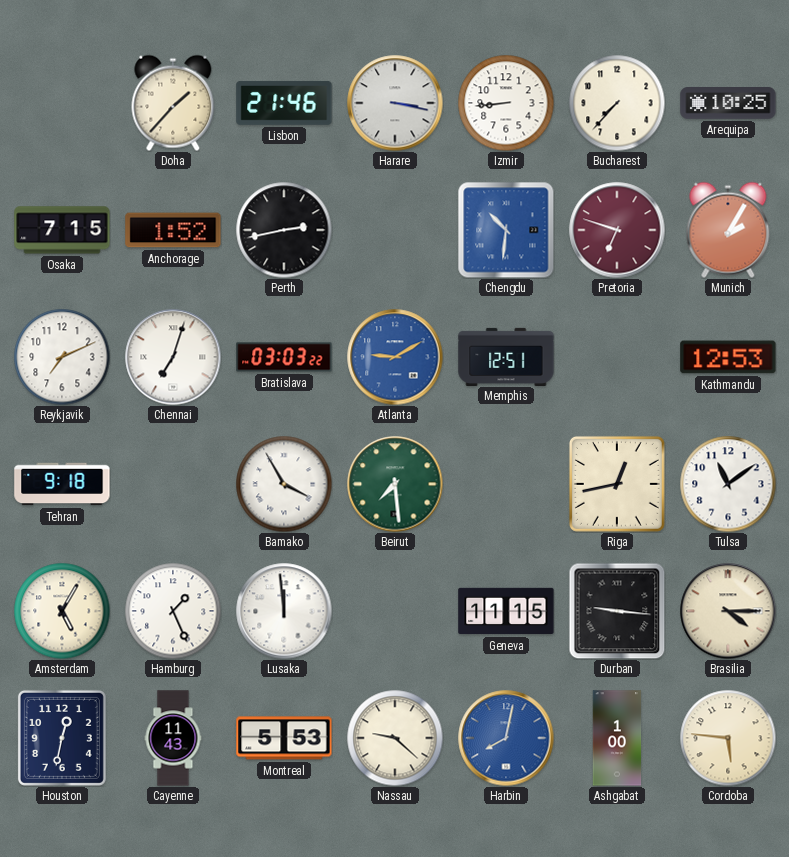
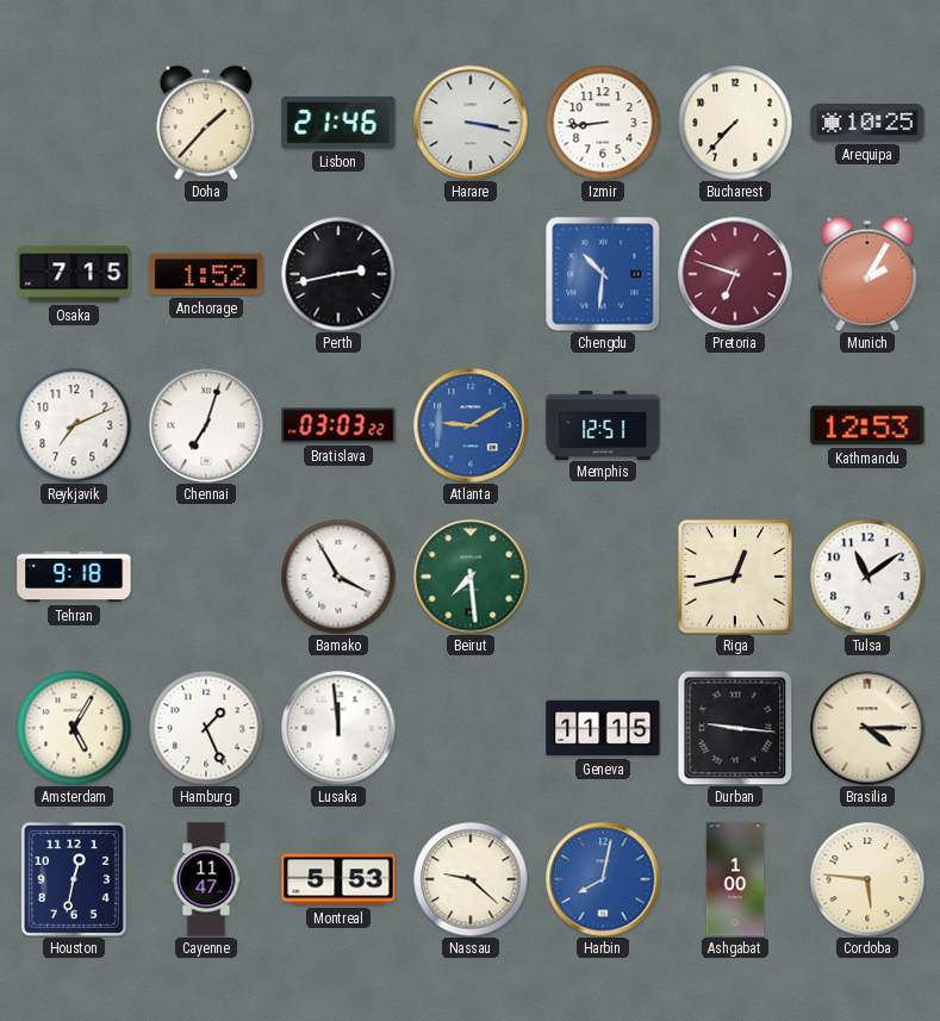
Cayenne: 11:43 -> 11:47
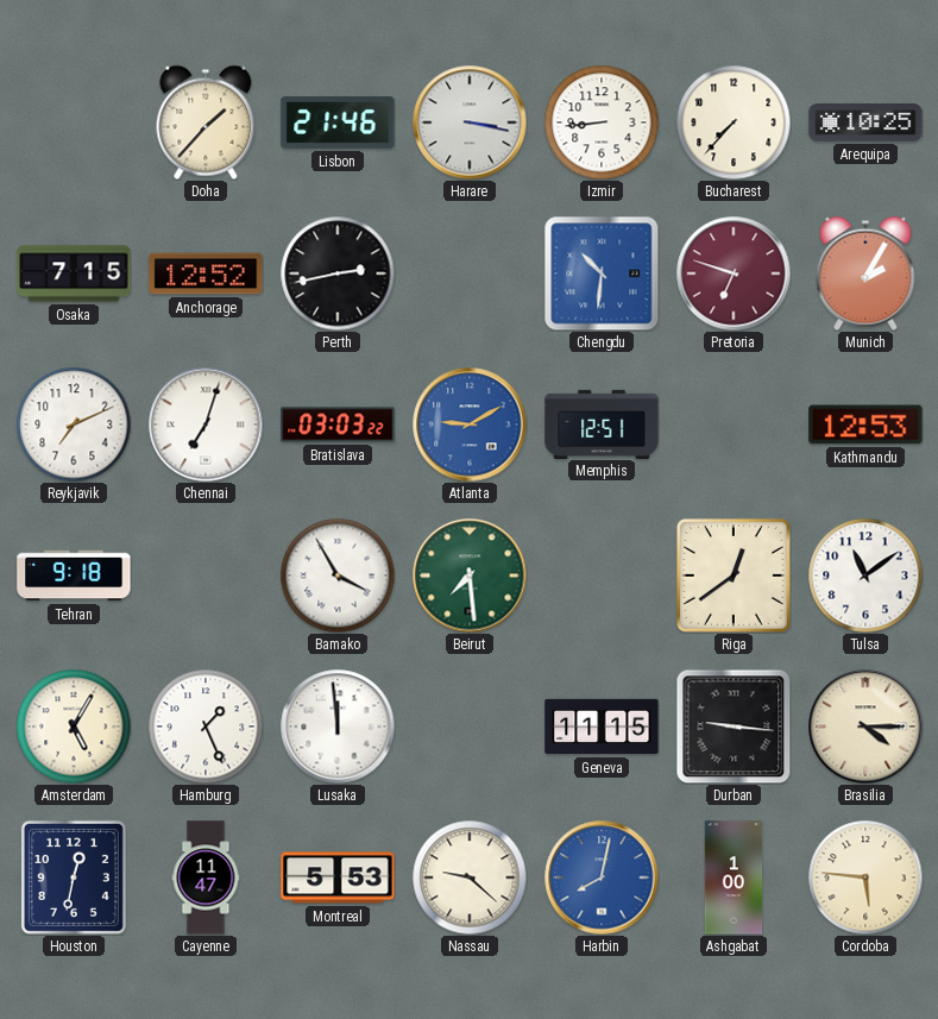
Anchorage: 1:52 -> 12:52
Riga: 12:43 -> 12:39
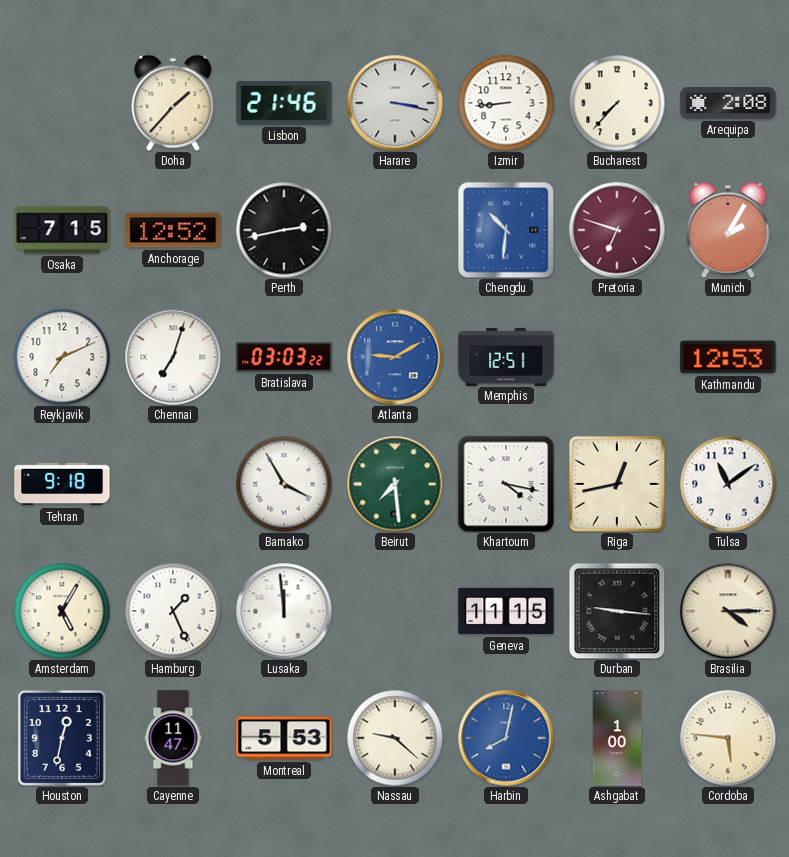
Arequipa: 10:25 -> 2:08
Khartoum: none -> 4:17
Riga: 12:39 -> 12:43
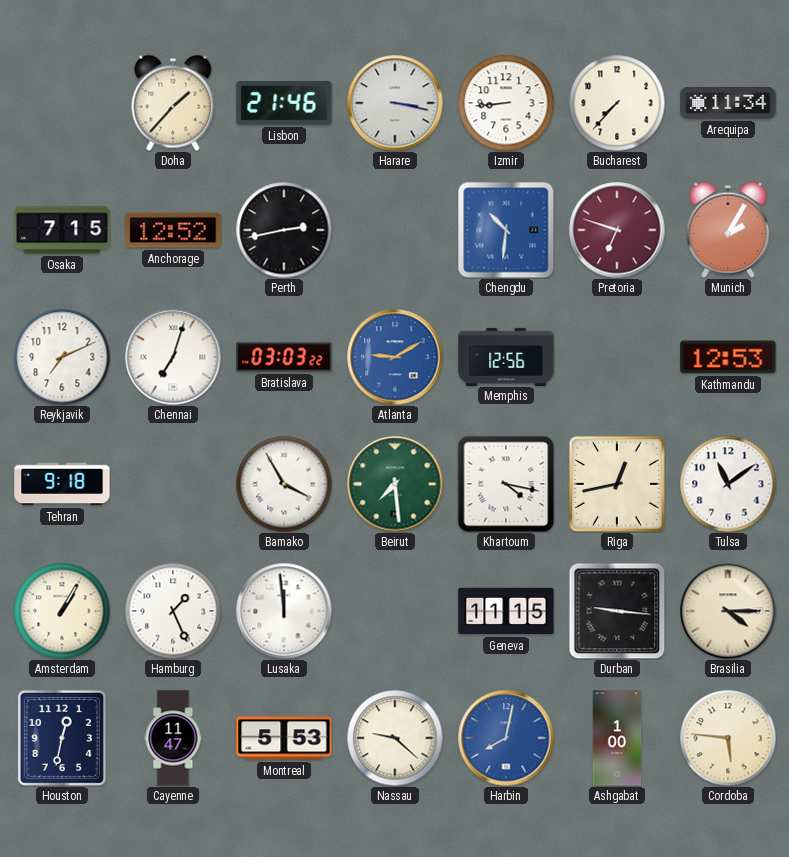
Arequipa: 2:08 -> 11:34
Memphis: 12:51 -> 12:56
Amsterdam: 5:05 -> 1:05
